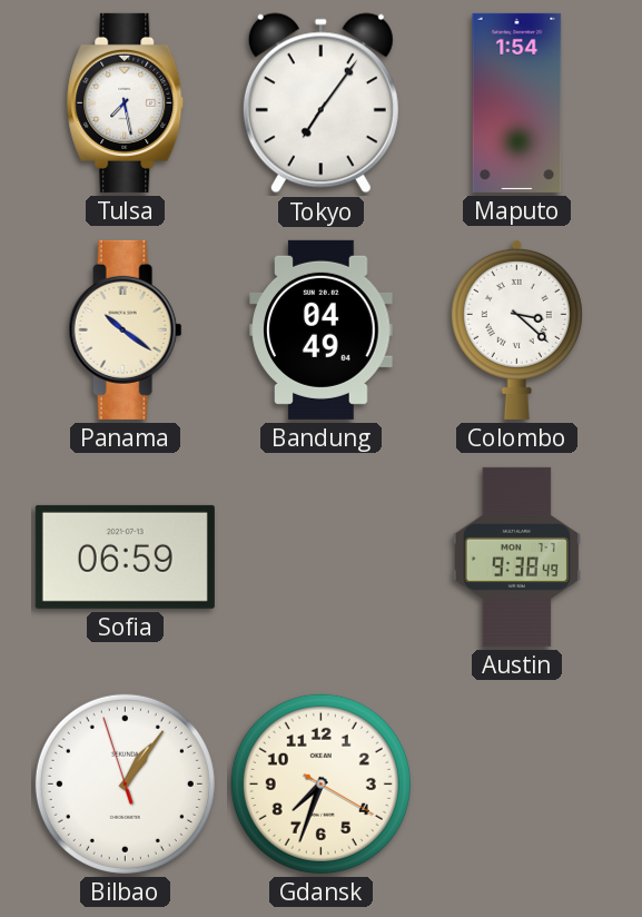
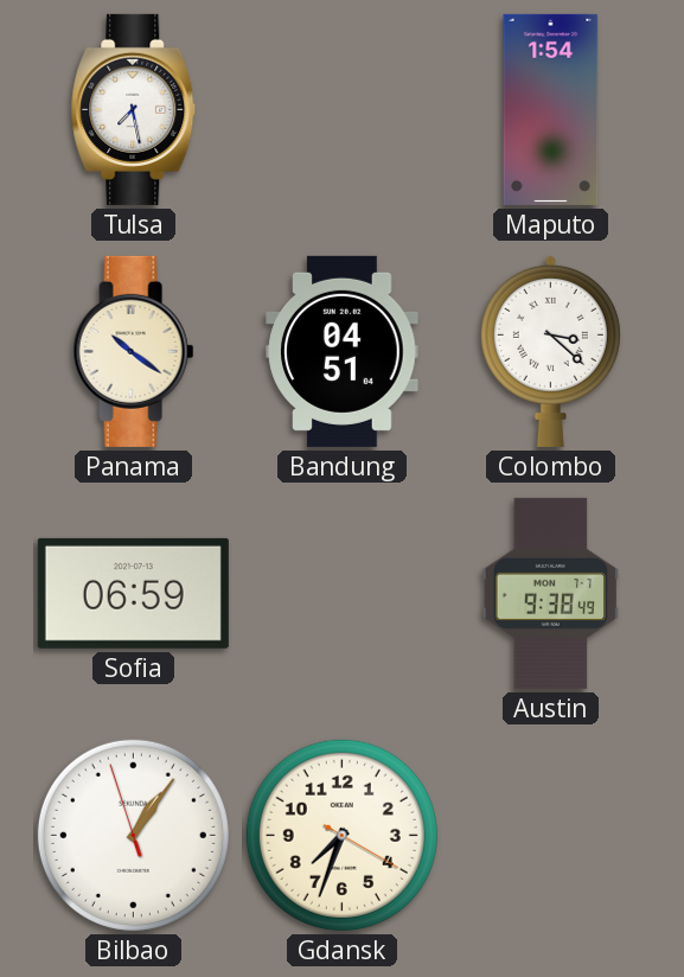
Tokyo: 7:06 -> none
Bandung: 04:49 -> 04:51
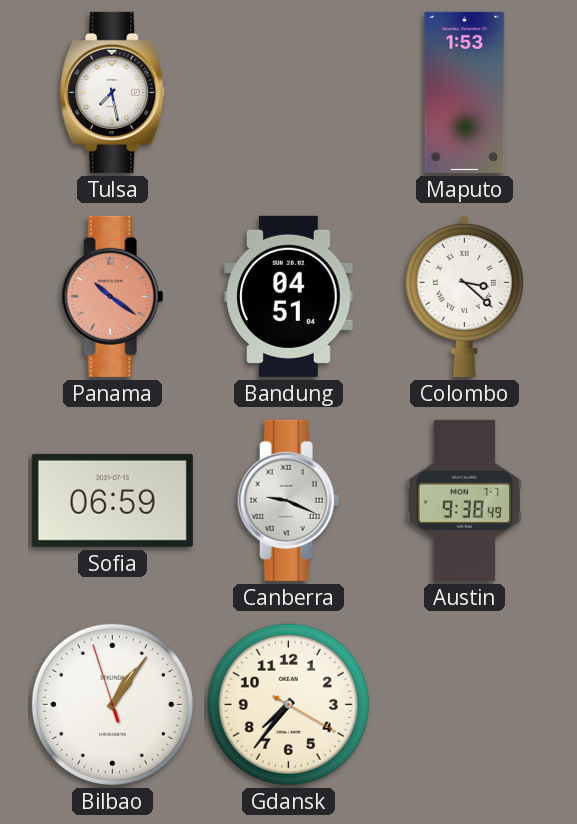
Maputo: 1:54 -> 1:53
Panama dial: cream -> salmon
Canberra: none -> 9:19
Gdansk: 7:33 -> 7:36
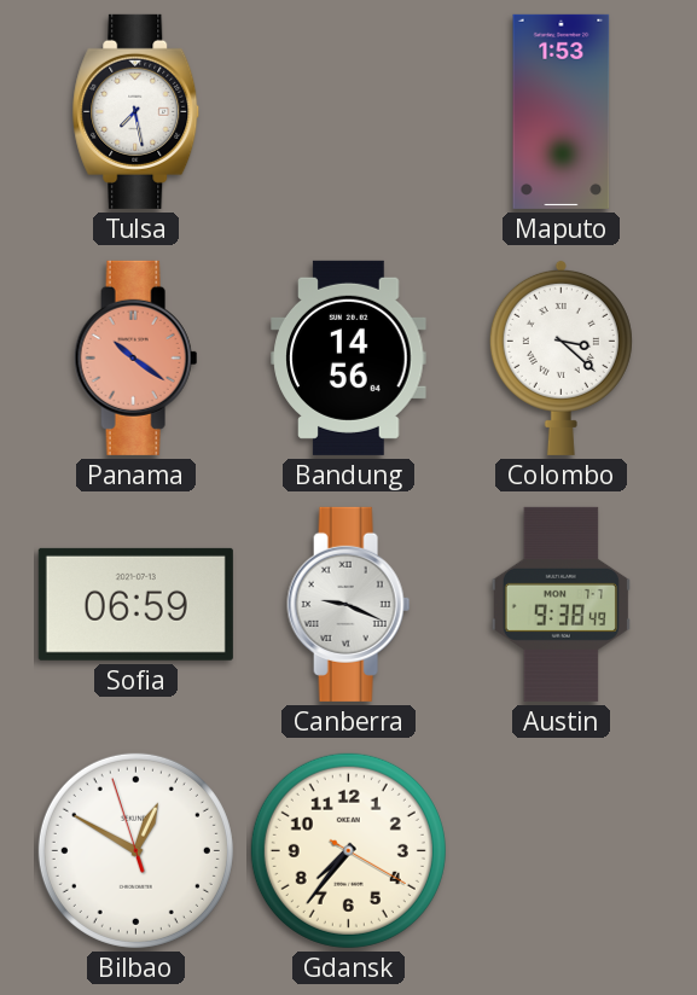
Bandung: 04:51 -> 14:56
Bilbao: 1:05 -> 12:49
